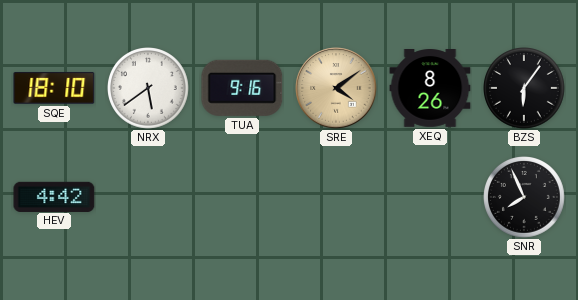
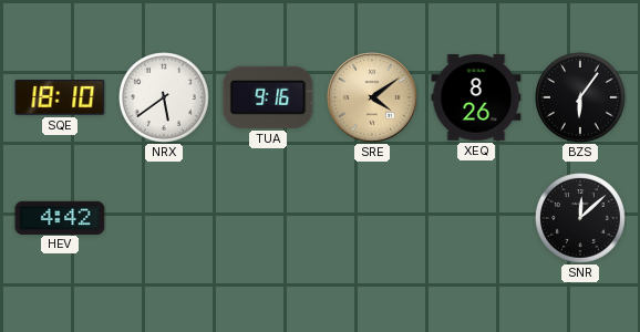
SNR: 7:56 -> 12:08
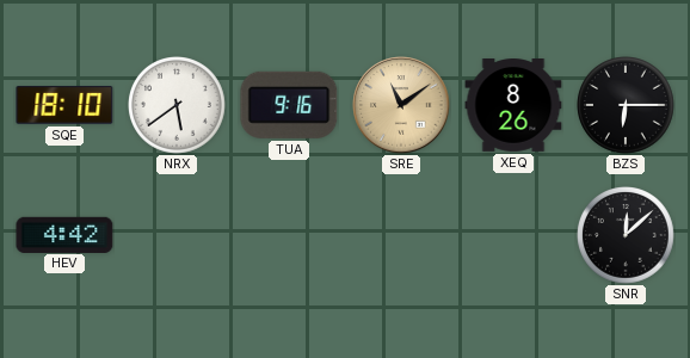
SRE: 4:09 -> 11:09
BZS: 6:06 -> 6:15
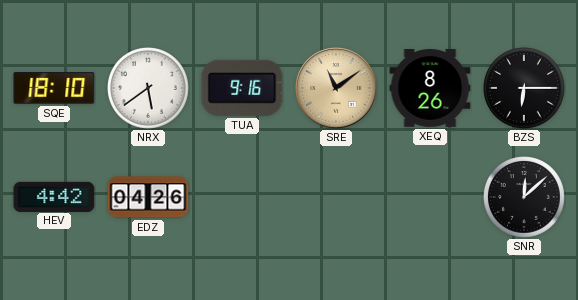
EDZ: none -> 04:26
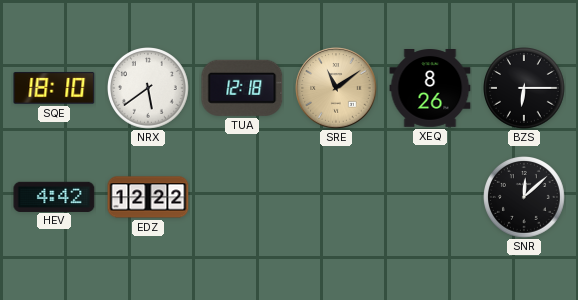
TUA: 9:16 -> 12:18
EDZ: 04:26 -> 12:22
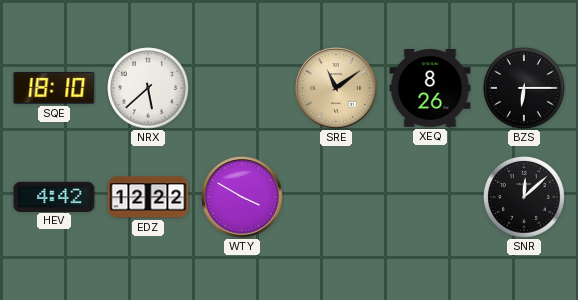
NRX: 5:39 -> 5:38
TUA: 12:18 -> none
WTY: none -> 3:50
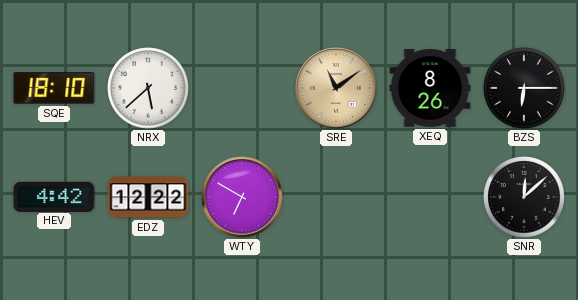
WTY: 3:50 -> 6:50
